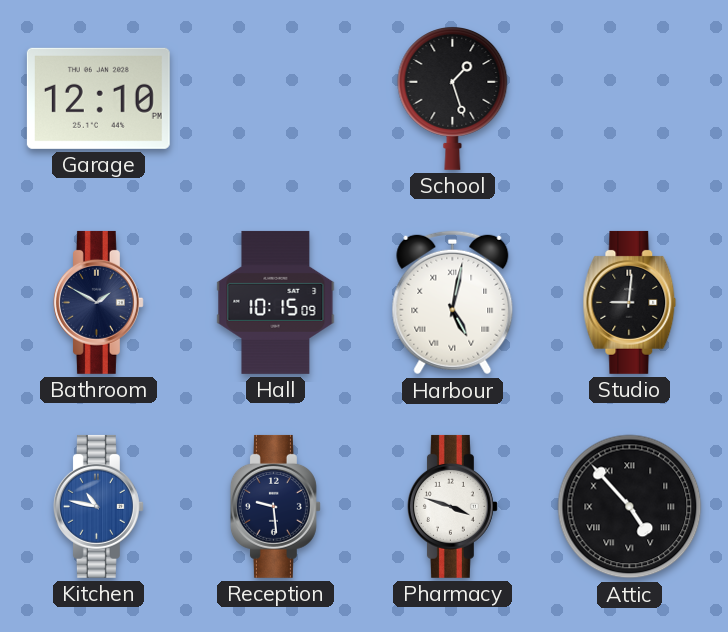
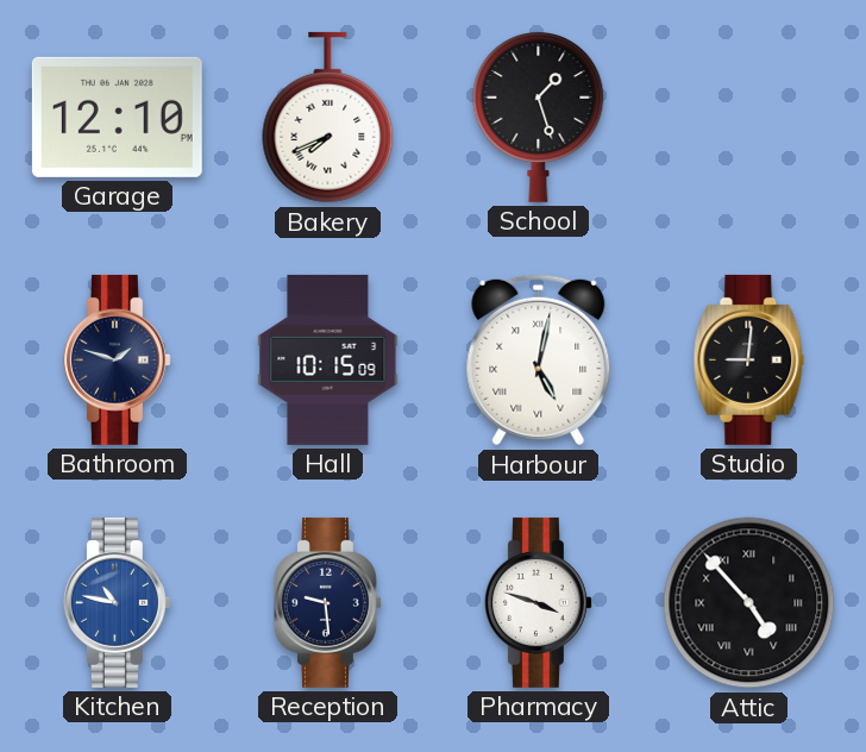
Bakery: none -> 7:41
Bathroom: 1:50 -> 1:48
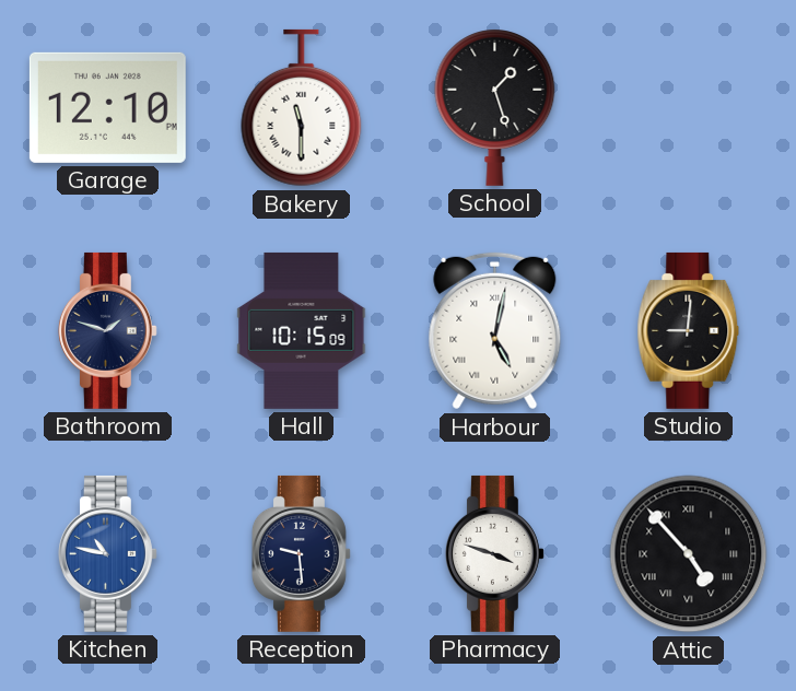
Bakery: 7:41 -> 11:30
